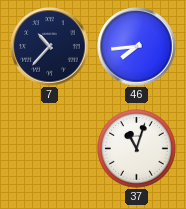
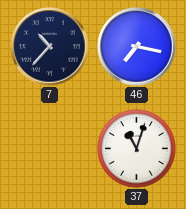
46: 7:44 -> 7:17
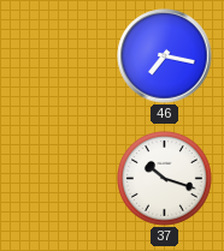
7: 10:37 -> none
37: 11:03 -> 10:18
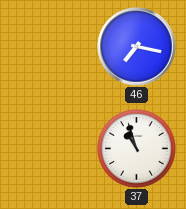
37: 10:18 -> 10:57
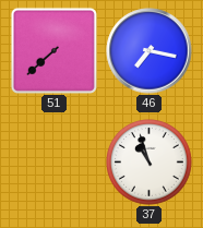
51: none -> 7:38
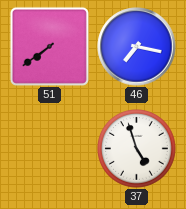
51: 7:38 -> 7:39
37: 10:57 -> 4:57
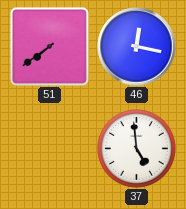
46: 7:17 -> 12:17
37: 4:57 -> 4:59
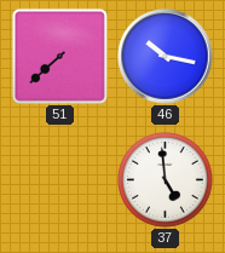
51: 7:39 -> 7:38
46: 12:17 -> 10:17
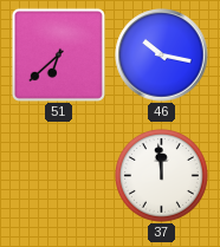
51: 7:38 -> 6:38
37: 4:59 -> 11:59
